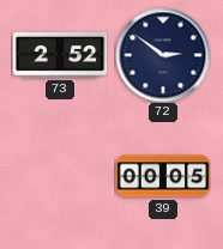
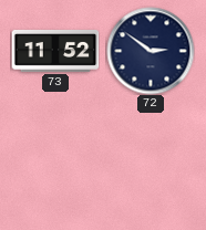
73: 2:52 -> 11:52
39: 00:05 -> none
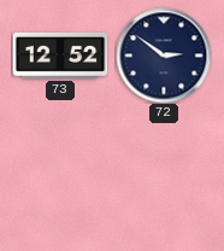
73: 11:52 -> 12:52
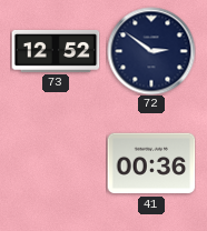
41: none -> 00:36
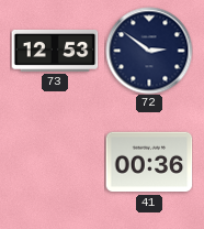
73: 12:52 -> 12:53
